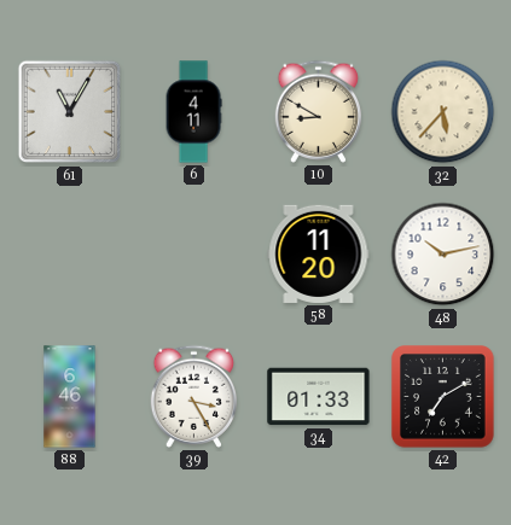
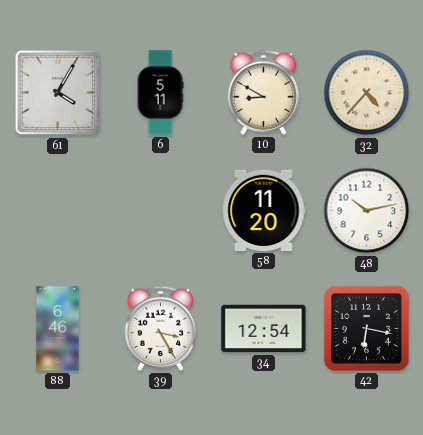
61: 11:05 -> 4:05
6: 4:11 -> 5:11
32: 5:37 -> 4:37
34: 01:33 -> 12:54
42: 7:10 -> 6:17
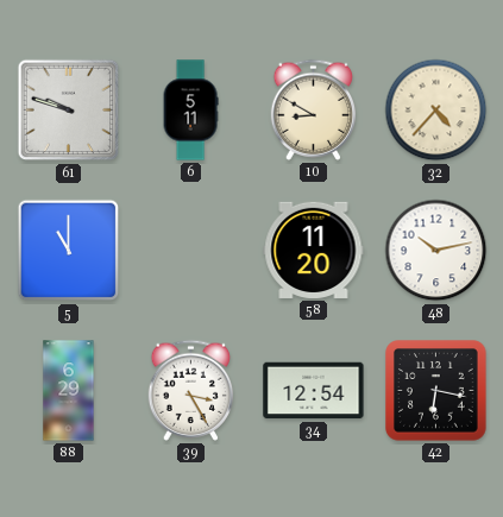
61: 4:05 -> 9:48
5: none -> 11:00
88: 6:46 -> 6:29
